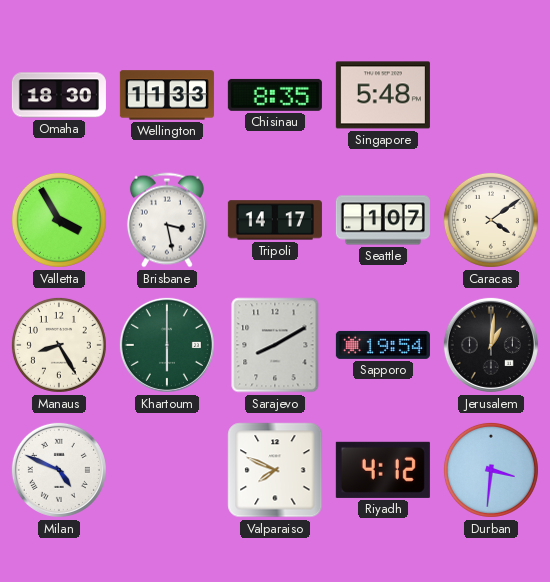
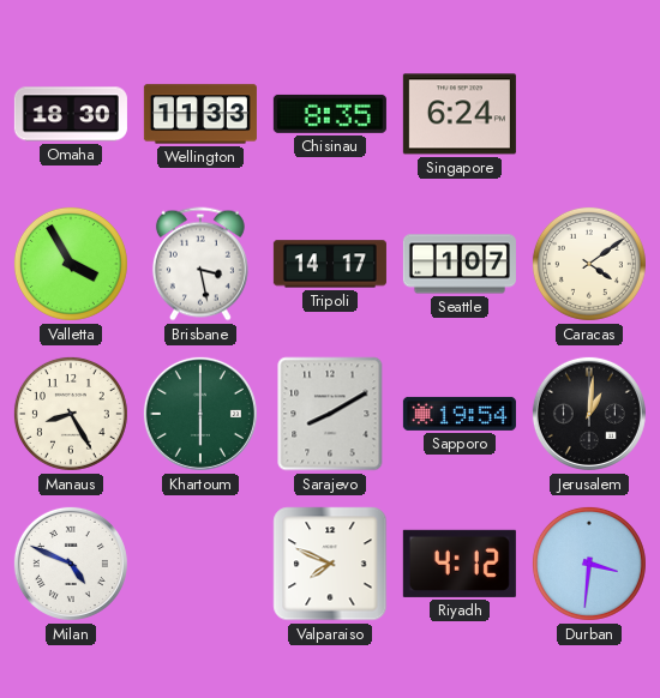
Singapore: 5:48 -> 6:24
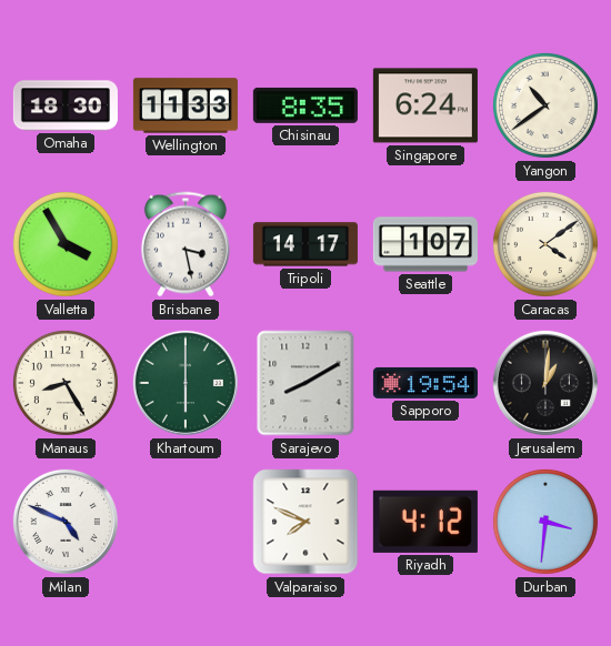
Yangon: none -> 10:39
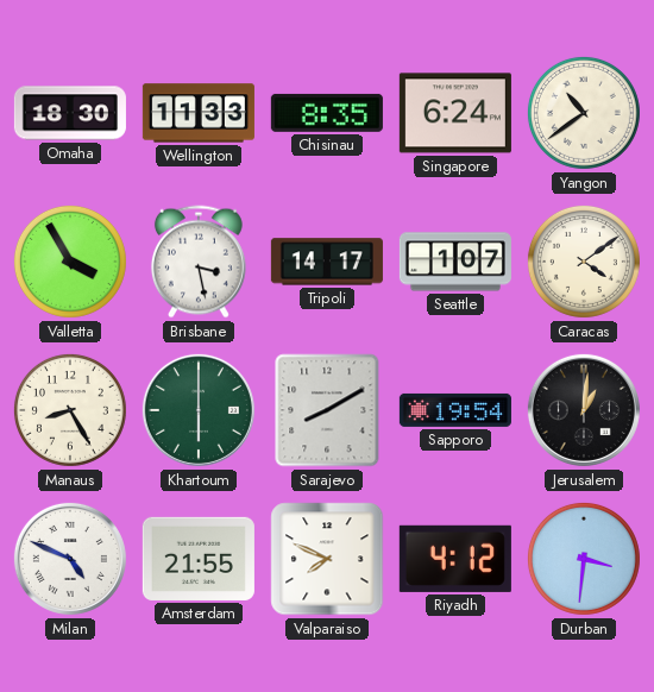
Amsterdam: none -> 21:55
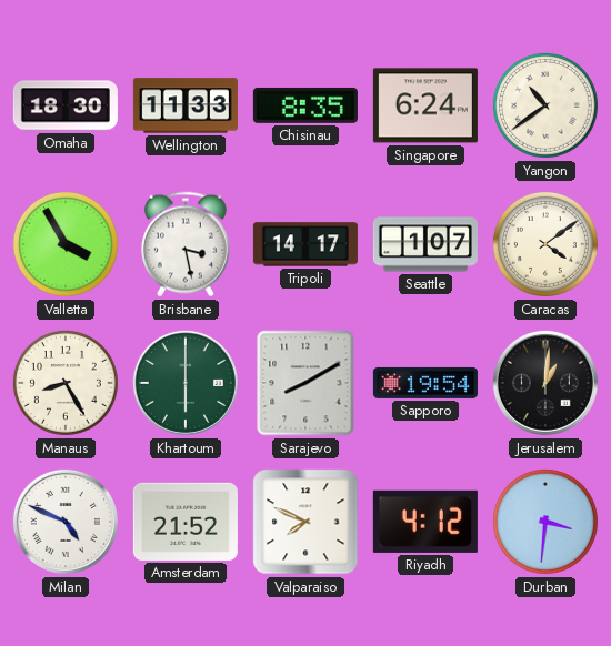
Amsterdam: 21:55 -> 21:52
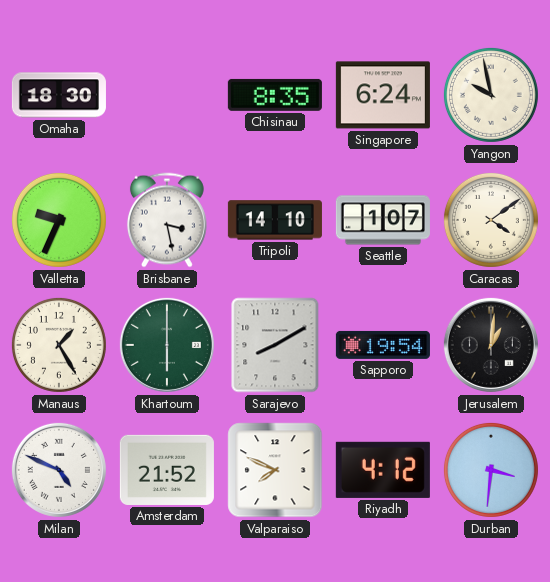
Wellington: 11:33 -> none
Yangon: 10:39 -> 9:58
Valletta: 3:55 -> 9:34
Tripoli: 14:17 -> 14:10
Manaus: 8:25 -> 1:25
